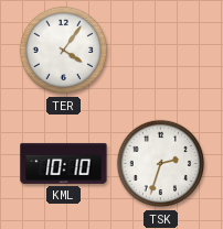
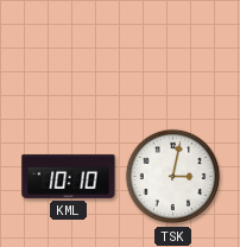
TER: 4:06 -> none
TSK: 2:33 -> 3:02
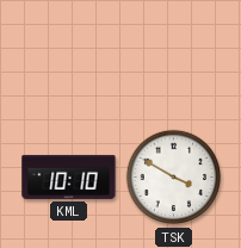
TSK: 3:02 -> 3:50
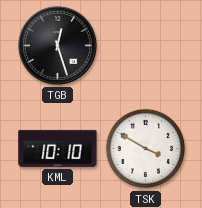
TGB: none -> 12:27
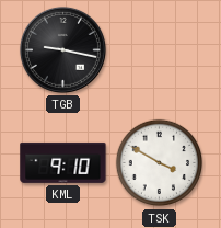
TGB: 12:27 -> 9:17
KML: 10:10 -> 9:10
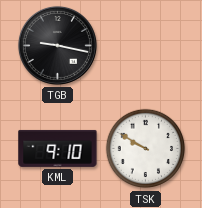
TSK: 3:50 -> 9:50
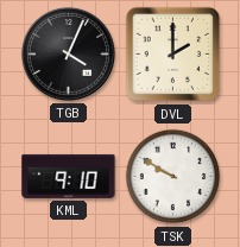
TGB: 9:17 -> 4:04
DVL: none -> 2:00
